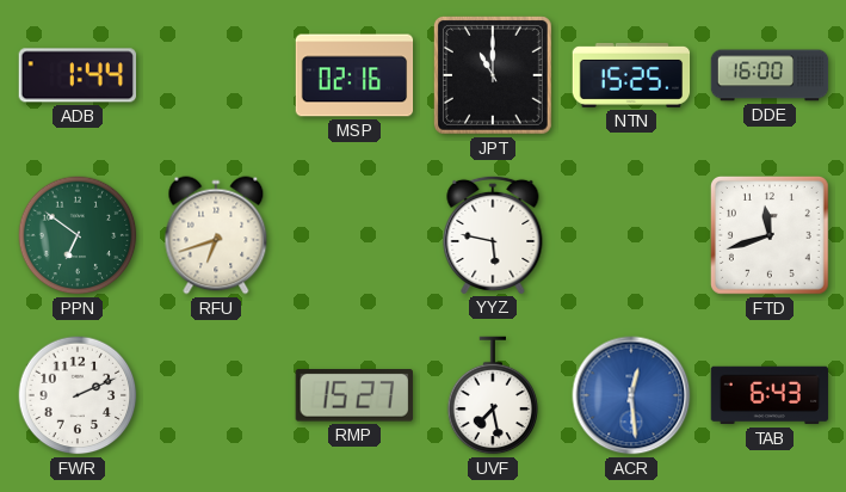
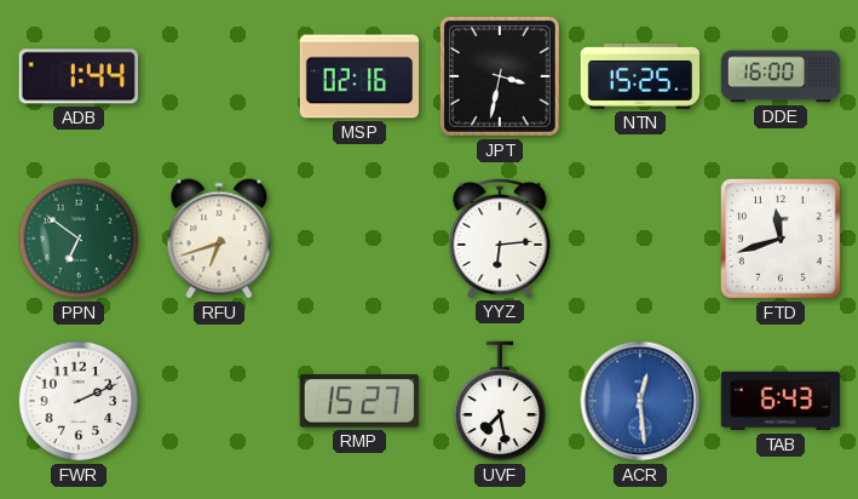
JPT: 11:00 -> 3:32
YYZ: 5:47 -> 6:14
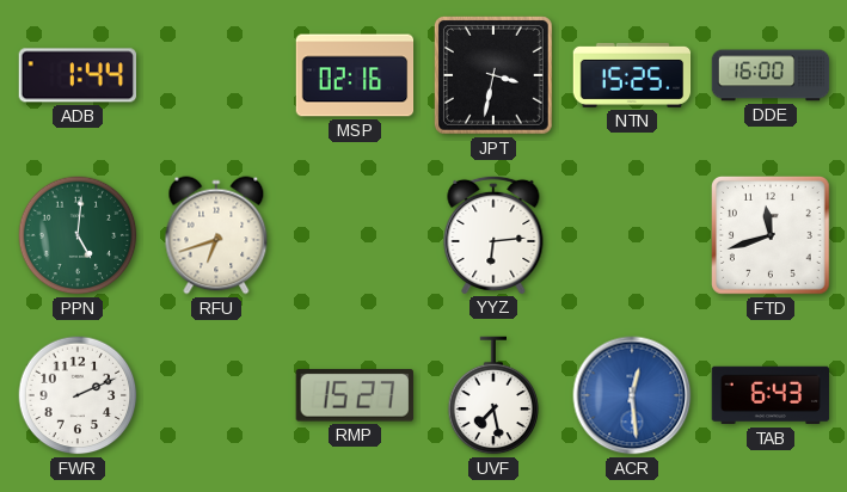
PPN: 6:51 -> 5:01
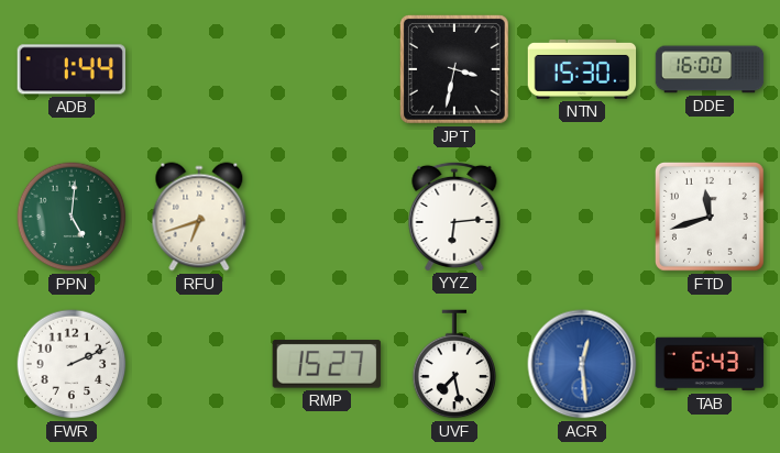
MSP: 02:16 -> none
NTN: 15:25 -> 15:30
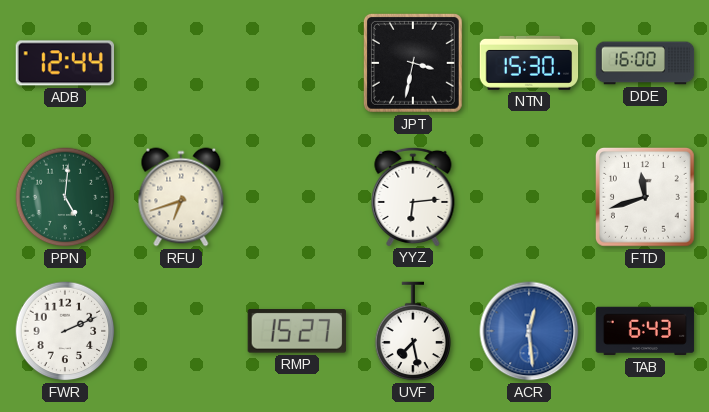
ADB: 1:44 -> 12:44
